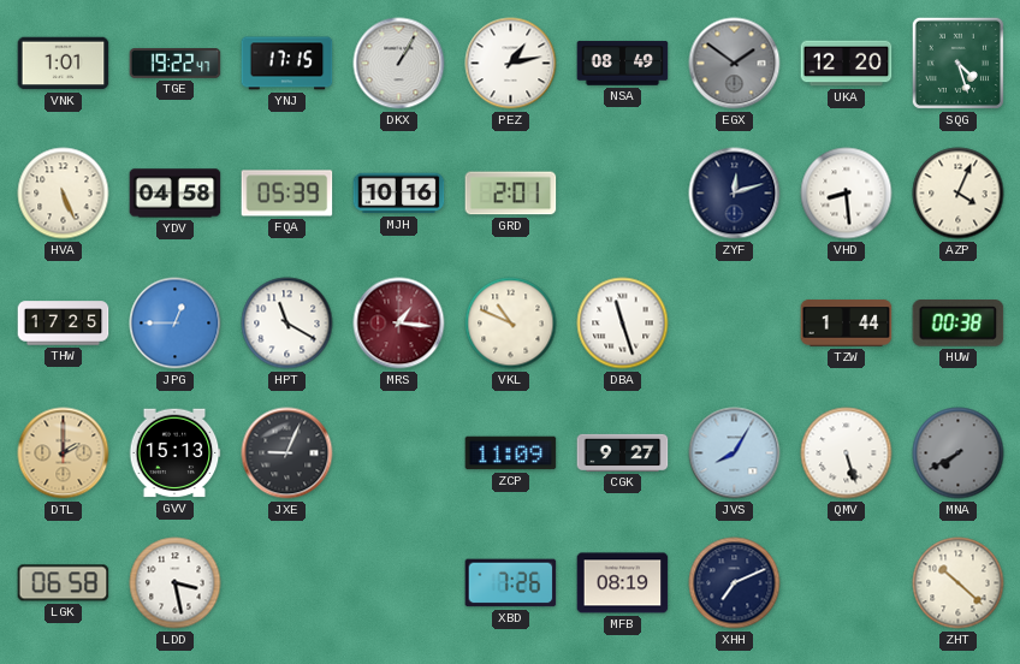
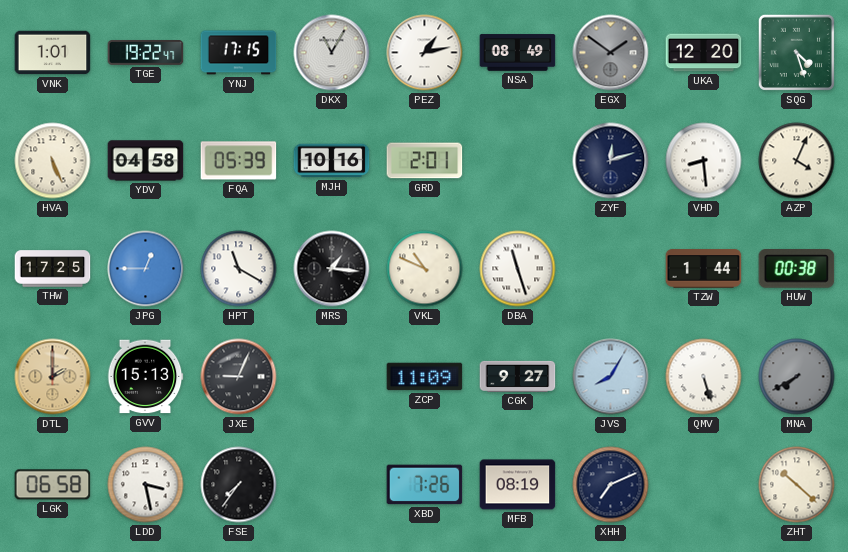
DKX: 1:05 -> 11:05
MRS dial: burgundy -> black
FSE: none -> 7:36
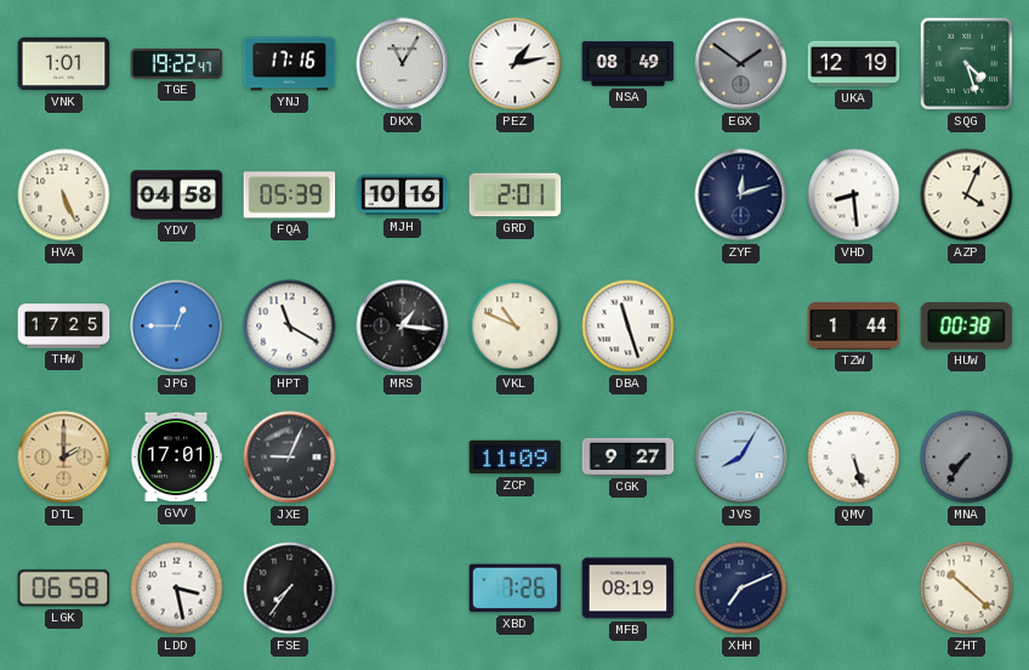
YNJ: 17:15 -> 17:16
UKA: 12:20 -> 12:19
GVV: 15:13 -> 17:01
MNA: 7:40 -> 7:36
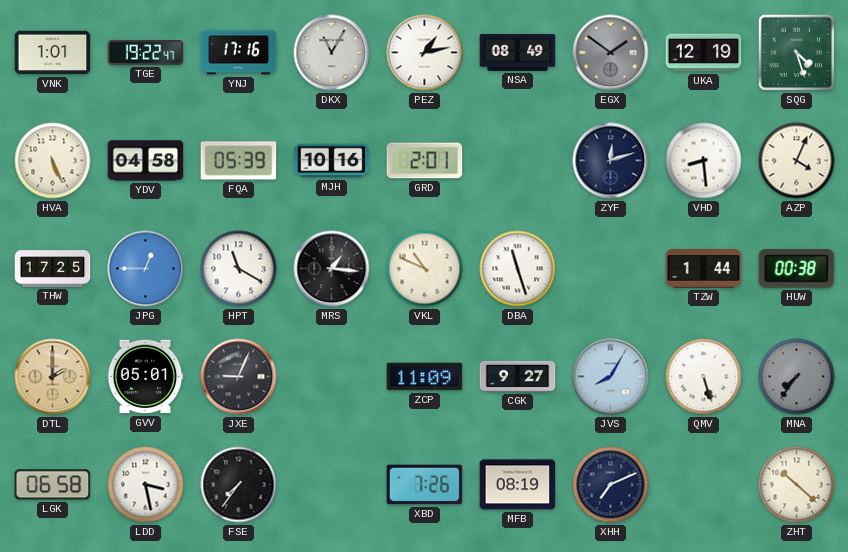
GVV: 17:01 -> 05:01
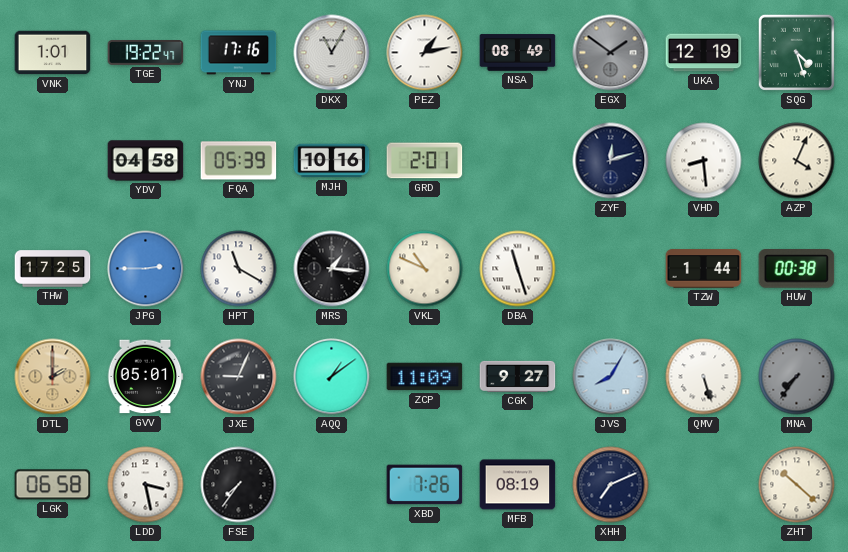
HVA: 5:26 -> none
JPG: 12:45 -> 2:45
AQQ: none -> 1:09
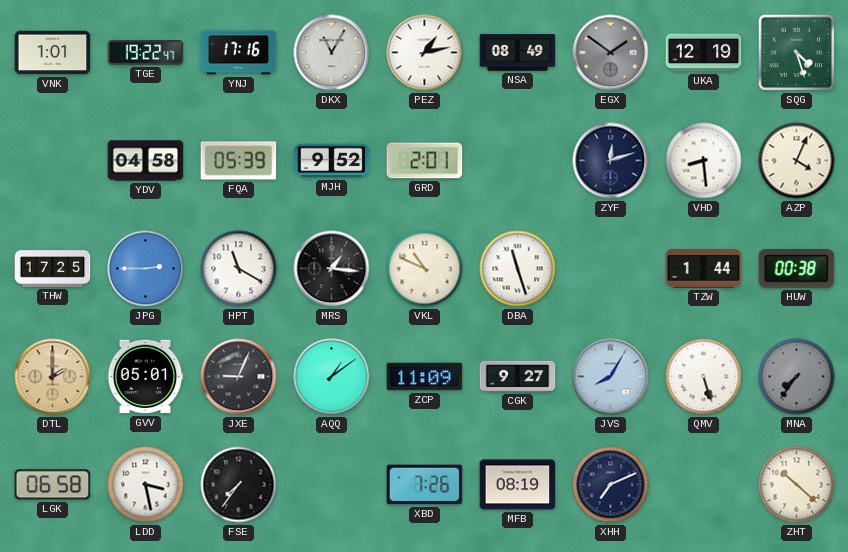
MJH: 10:16 -> 9:52
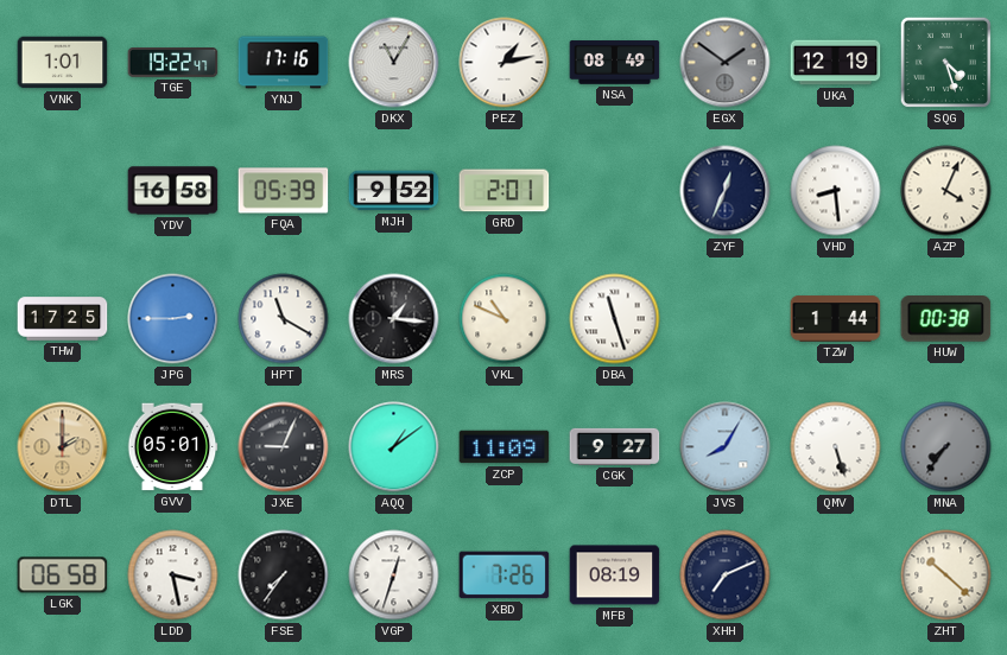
YDV: 04:58 -> 16:58
ZYF: 12:12 -> 12:34
VGP: none -> 12:33
